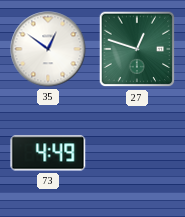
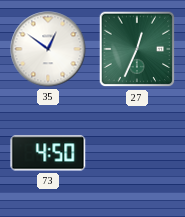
27: 12:48 -> 12:34
73: 4:49 -> 4:50
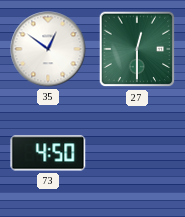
27: 12:34 -> 12:30
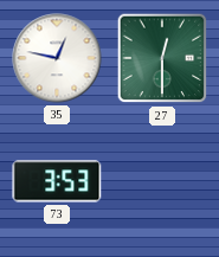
35: 12:51 -> 12:47
73: 4:50 -> 3:53
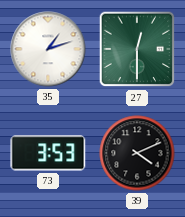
35: 12:47 -> 1:12
39: none -> 4:11
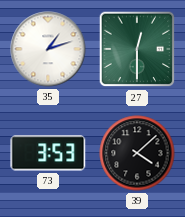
39: 4:11 -> 4:08
